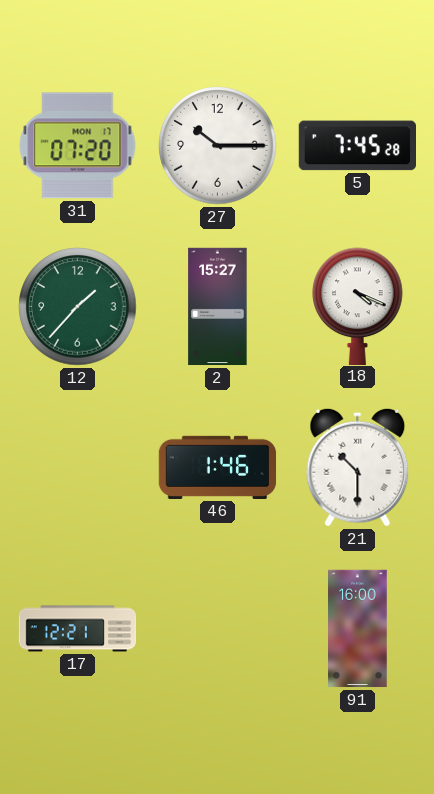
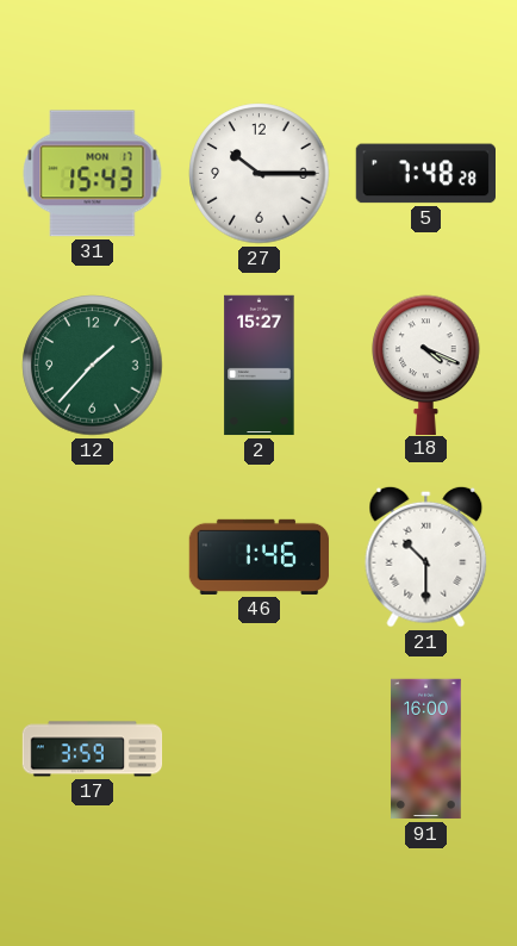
31: 07:20 -> 15:43
5: 7:45 -> 7:48
17: 12:21 -> 3:59
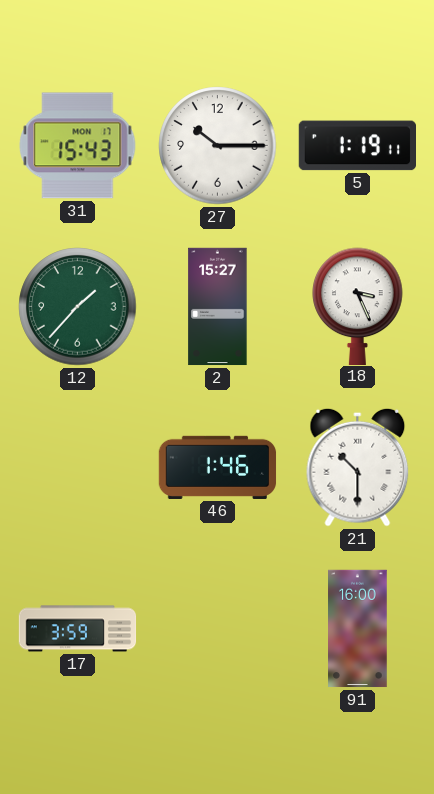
5: 7:48 -> 1:19
18: 4:19 -> 3:26
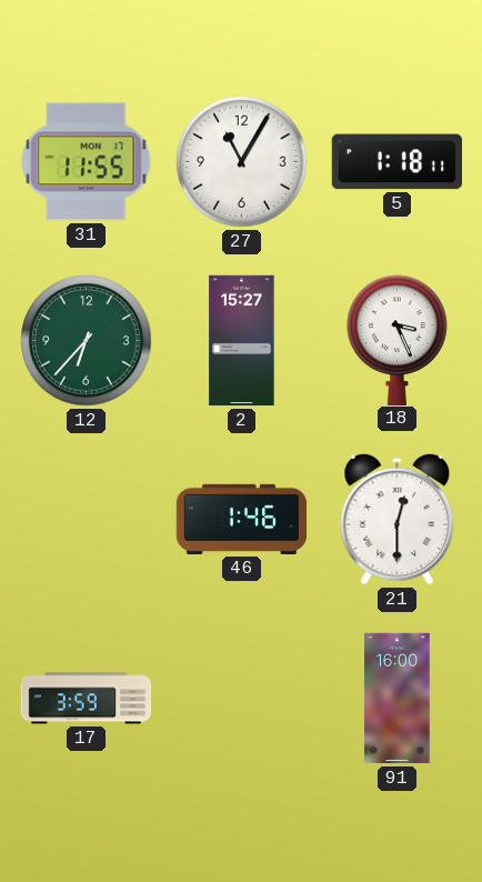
31: 15:43 -> 11:55
27: 10:15 -> 11:05
5: 1:19 -> 1:18
12: 1:37 -> 6:37
21: 10:30 -> 12:30
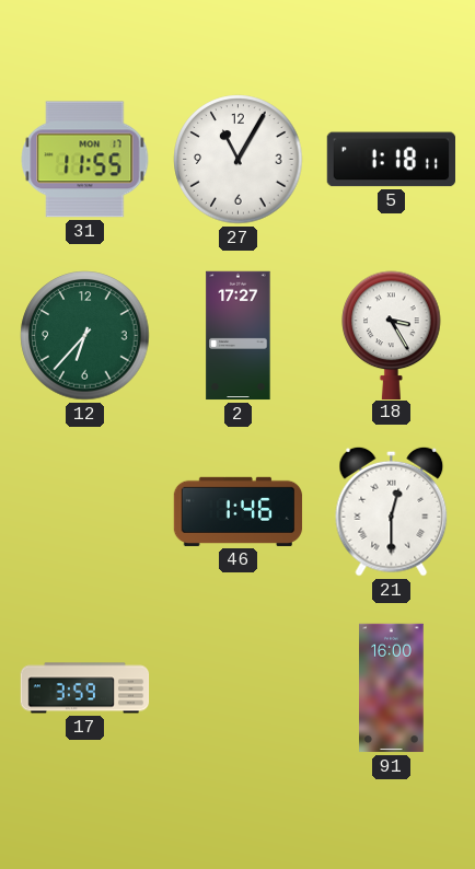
2: 15:27 -> 17:27
18: 3:26 -> 3:25
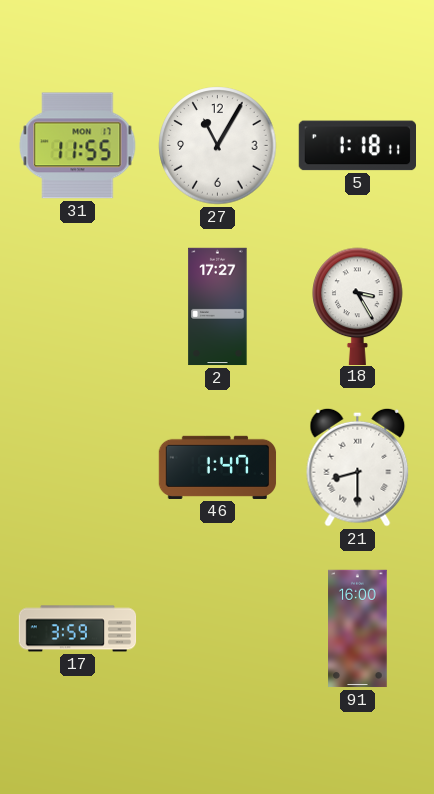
12: 6:37 -> none
46: 1:46 -> 1:47
21: 12:30 -> 8:30
